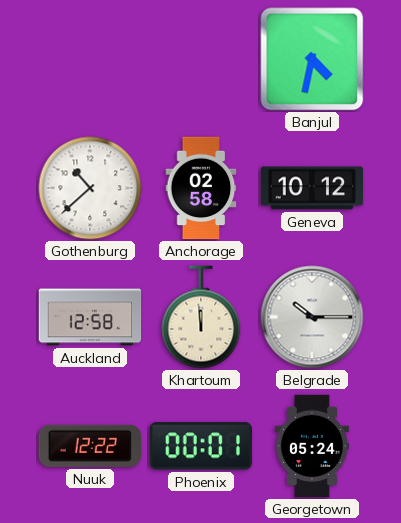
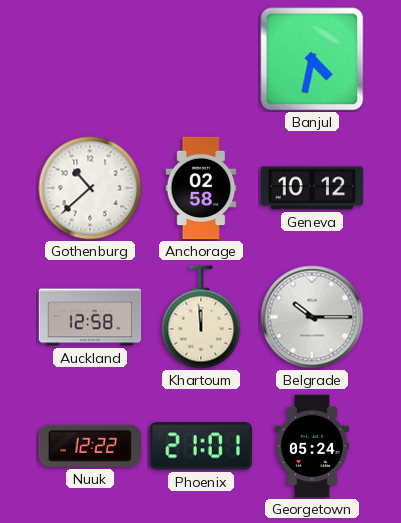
Phoenix: 00:01 -> 21:01
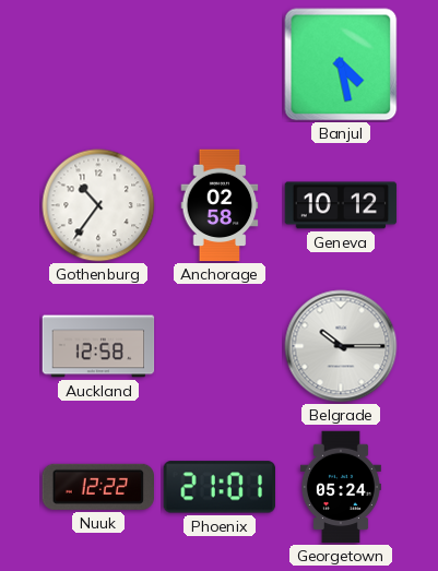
Banjul: 4:32 -> 4:28
Gothenburg: 10:38 -> 10:36
Khartoum: 11:59 -> none
